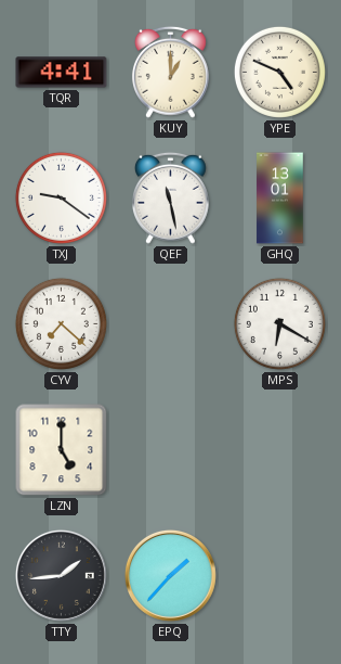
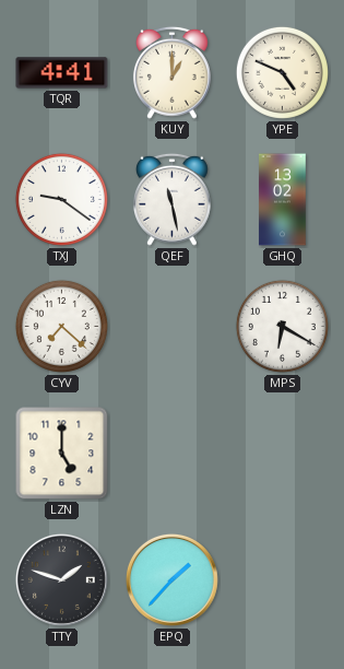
GHQ: 13:01 -> 13:02
TTY: 1:44 -> 1:48
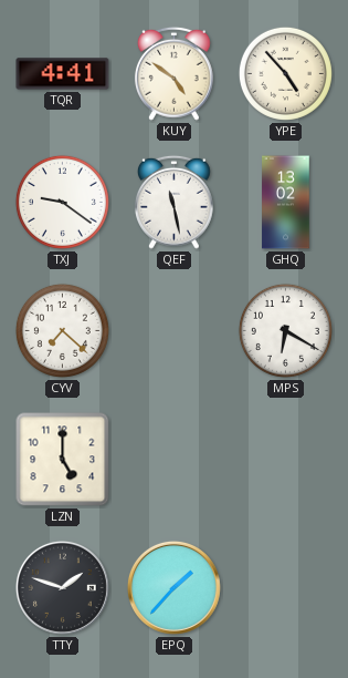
KUY: 1:00 -> 4:51
YPE: 4:49 -> 4:53
